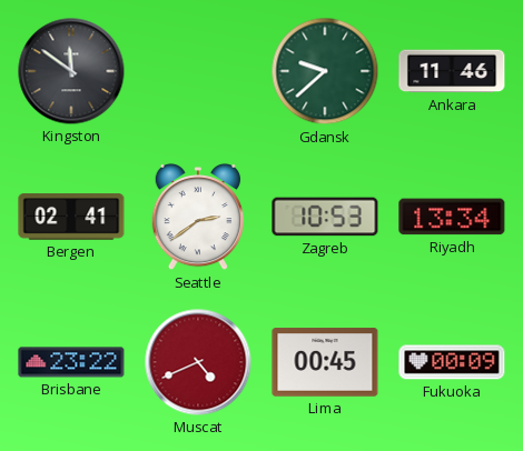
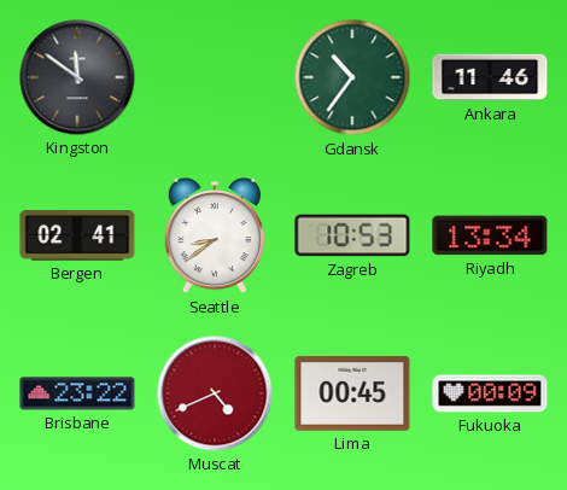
Gdansk: 9:38 -> 10:36
Seattle: 2:39 -> 8:39
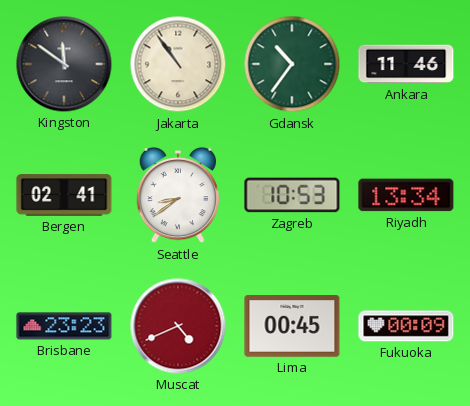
Jakarta: none -> 10:54
Brisbane: 23:22 -> 23:23
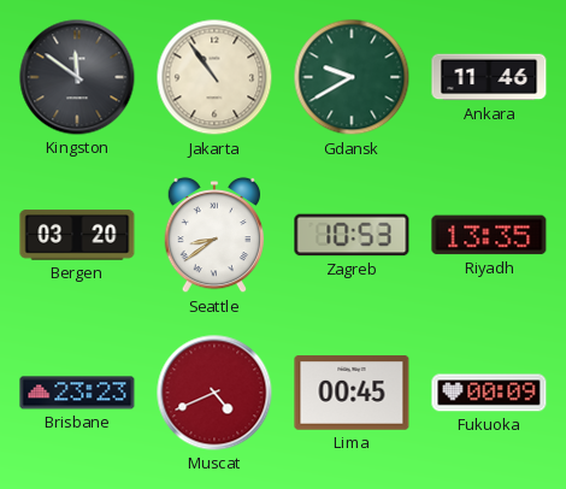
Gdansk: 10:36 -> 9:40
Bergen: 02:41 -> 03:20
Riyadh: 13:34 -> 13:35
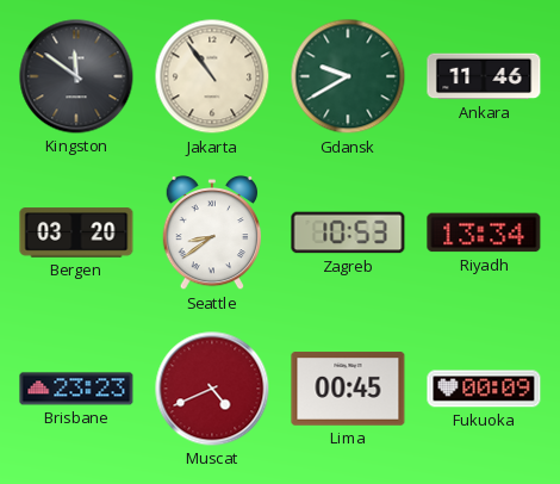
Riyadh: 13:35 -> 13:34
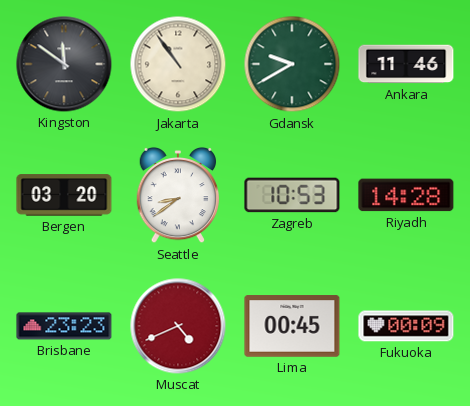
Riyadh: 13:34 -> 14:28
